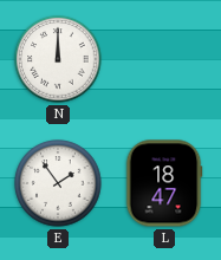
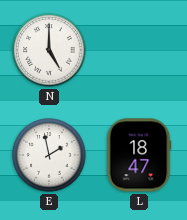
N: 12:00 -> 5:00
E: 1:54 -> 1:58
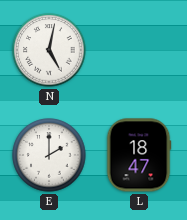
N: 5:00 -> 5:02
E: 1:58 -> 2:00
